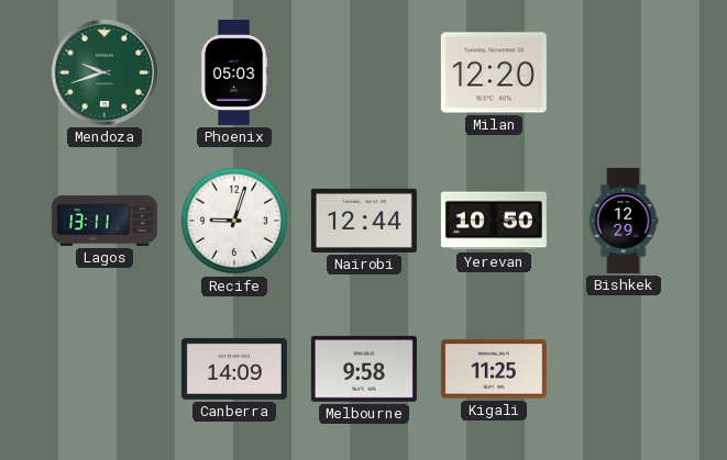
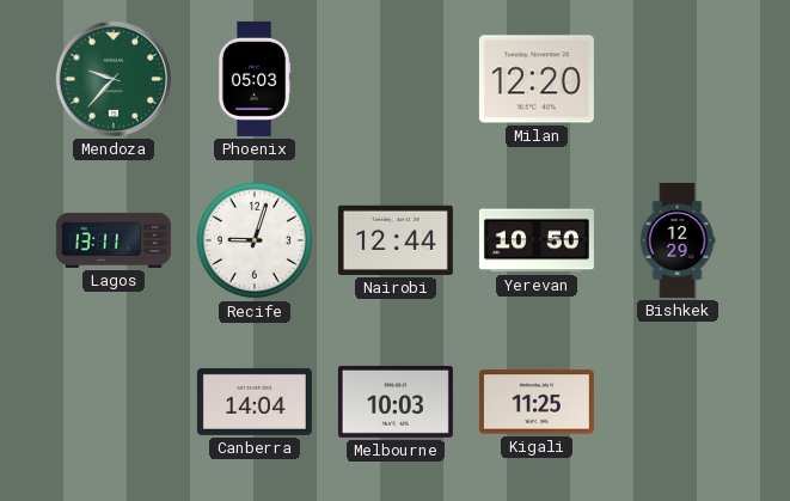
Mendoza: 9:42 -> 9:37
Canberra: 14:09 -> 14:04
Melbourne: 9:58 -> 10:03
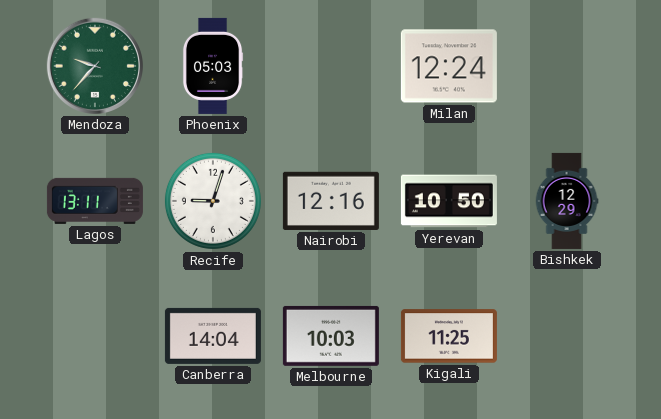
Milan: 12:20 -> 12:24
Nairobi: 12:44 -> 12:16
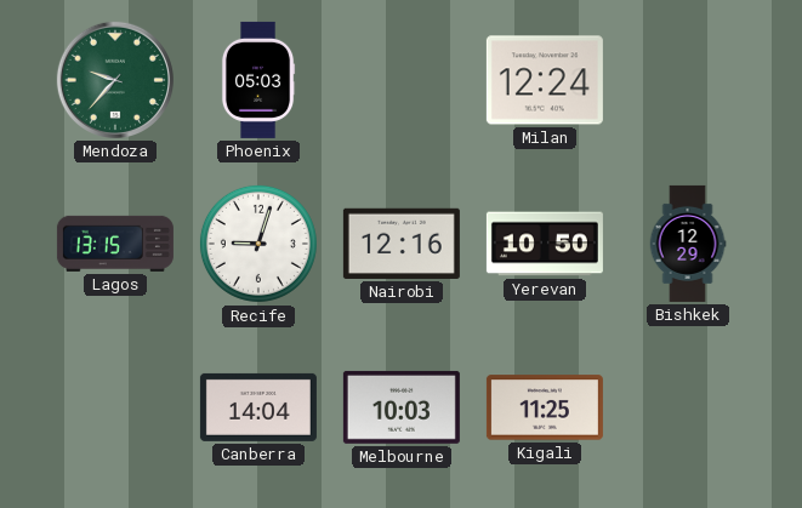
Lagos: 13:11 -> 13:15
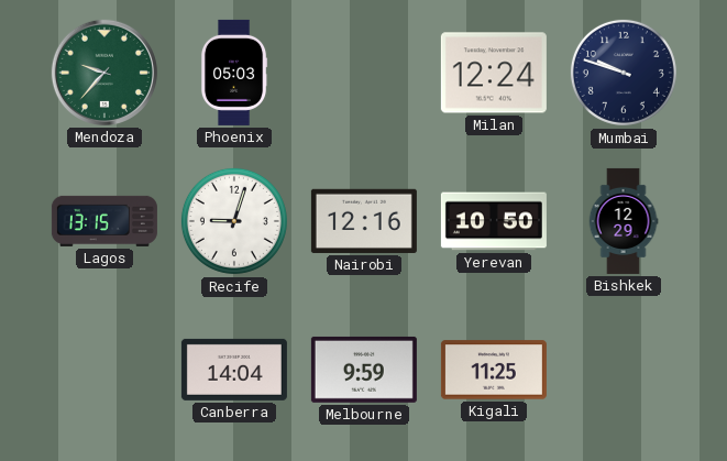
Mumbai: none -> 9:48
Melbourne: 10:03 -> 9:59
